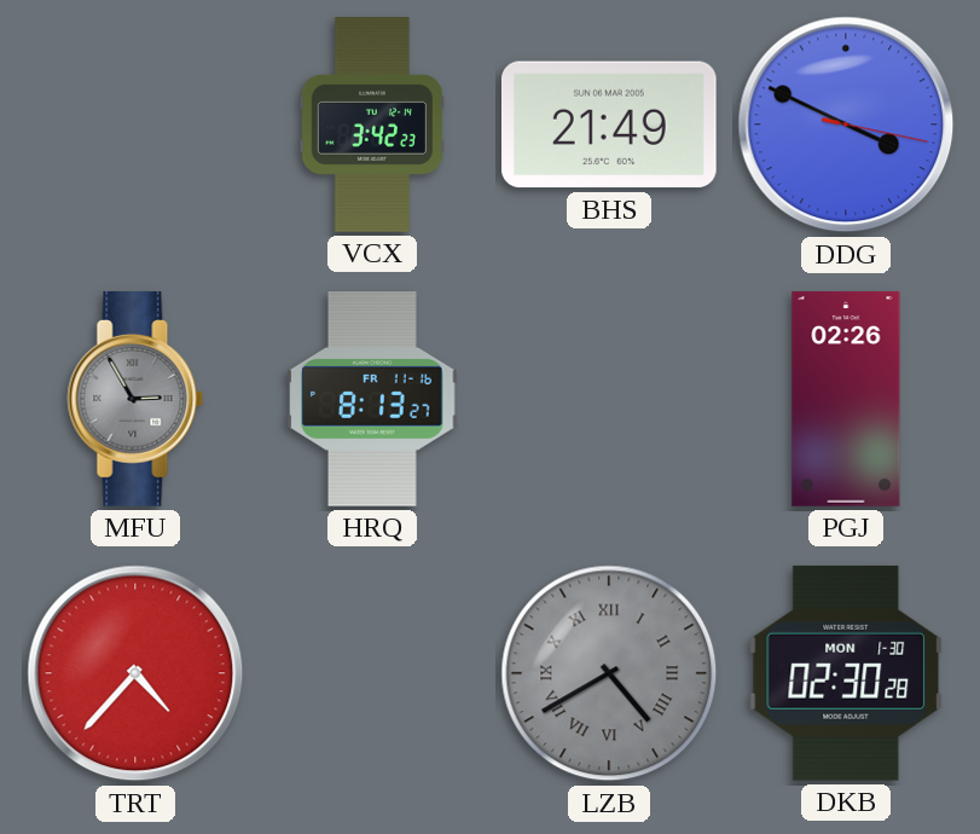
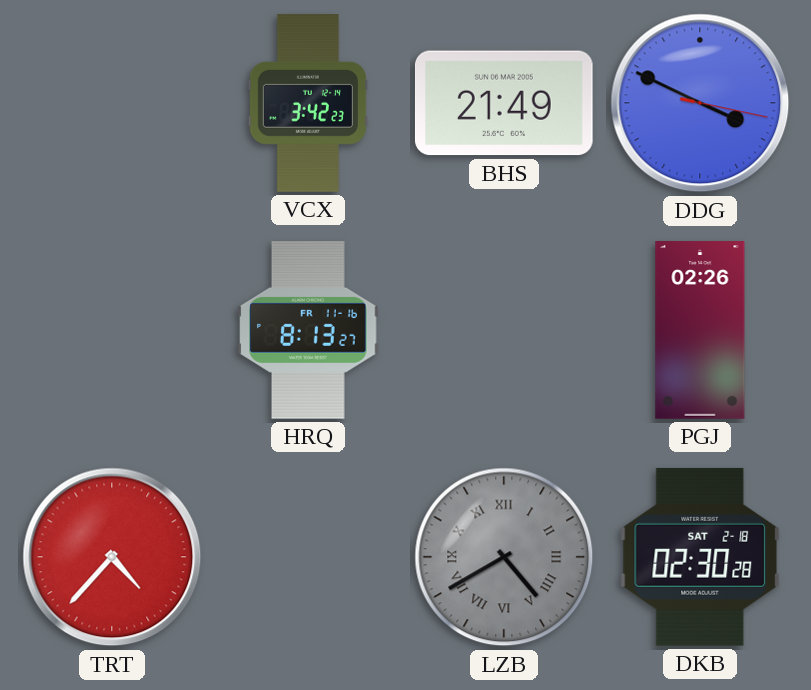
MFU: 2:55 -> none
DKB date: MON 1-30 -> SAT 2-18
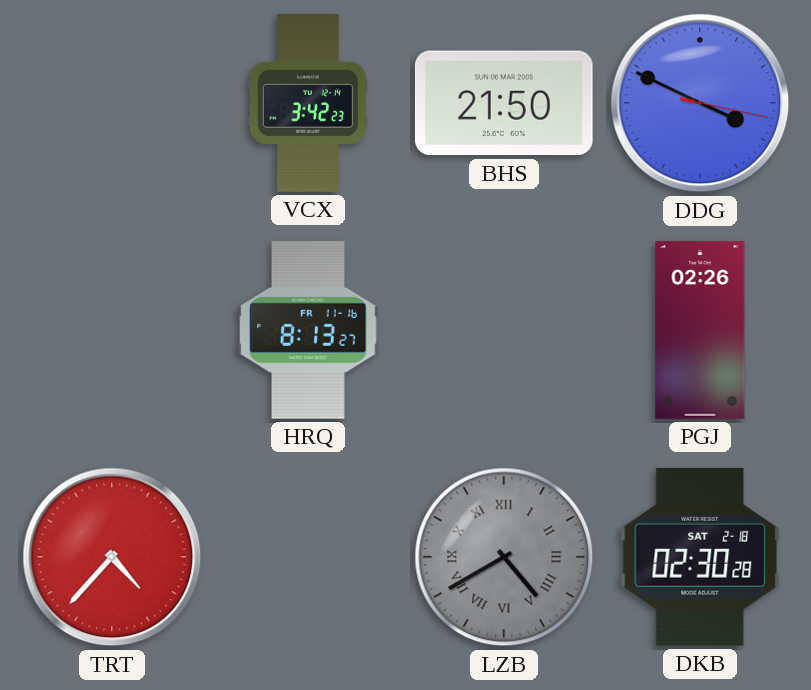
BHS: 21:49 -> 21:50
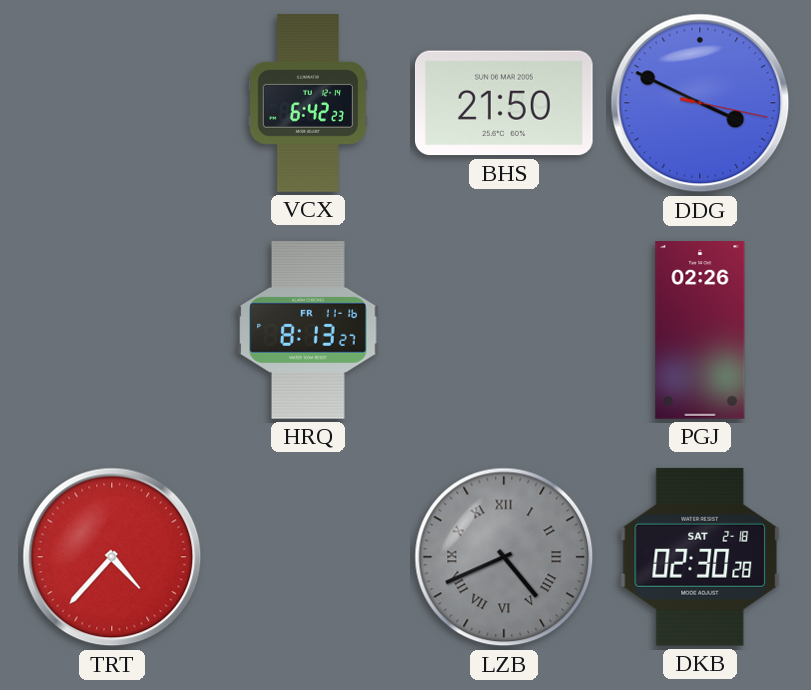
VCX: 3:42 -> 6:42
LZB: 4:40 -> 4:41
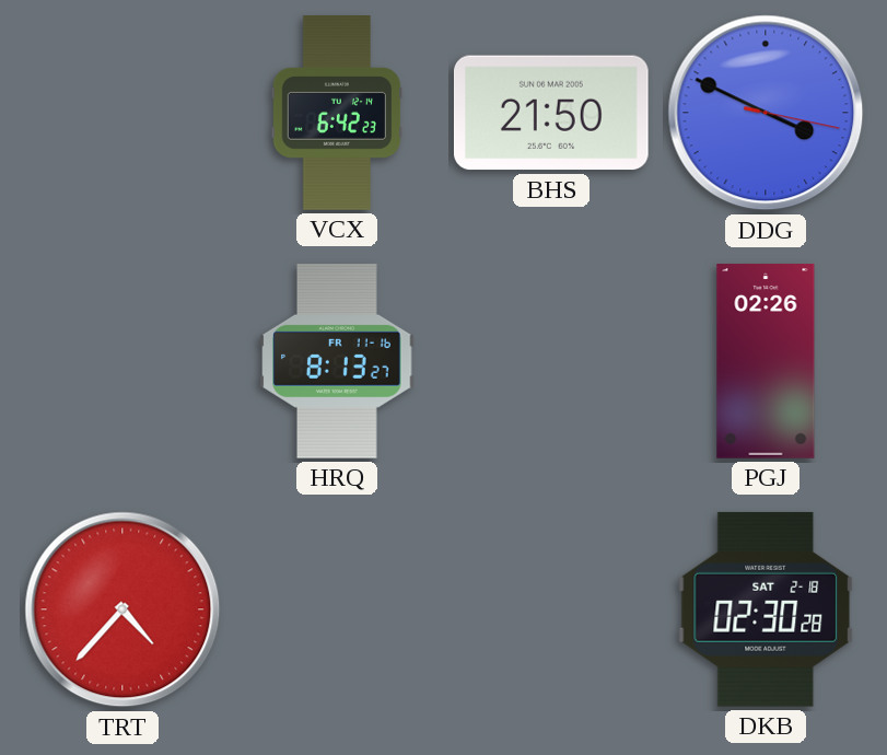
LZB: 4:41 -> none
